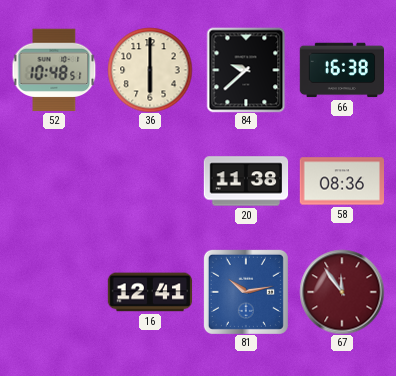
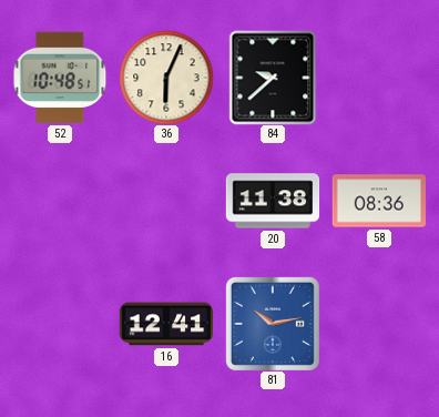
36: 6:00 -> 6:04
66: 16:38 -> none
67: 11:54 -> none
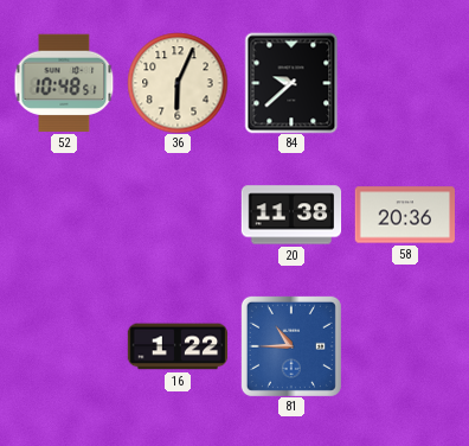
58: 08:36 -> 20:36
16: 12:41 -> 1:22
81: 10:13 -> 10:45
